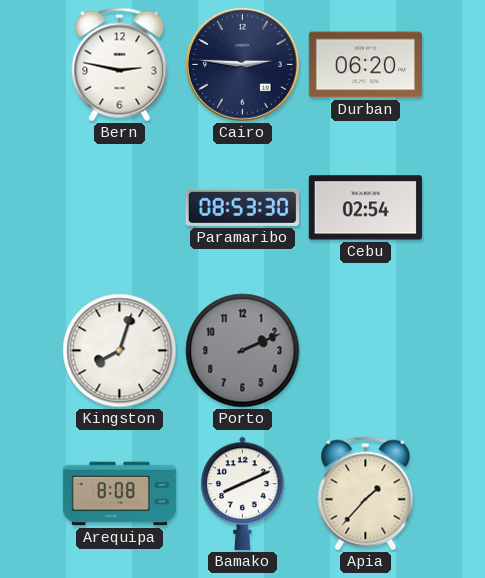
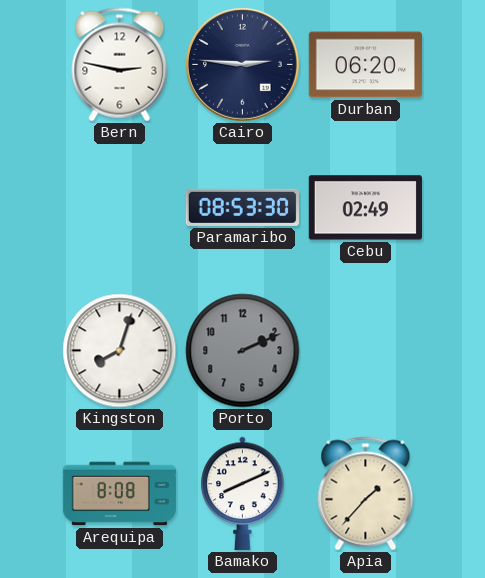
Cebu: 02:54 -> 02:49
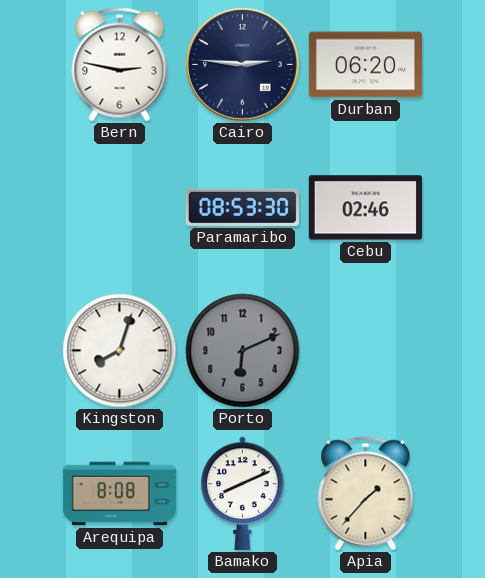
Cebu: 02:49 -> 02:46
Porto: 2:11 -> 6:11
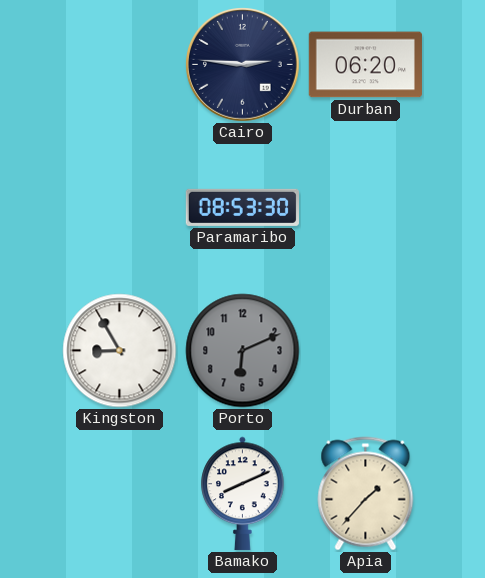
Bern: 2:47 -> none
Cebu: 02:46 -> none
Kingston: 8:03 -> 8:55
Arequipa: 8:08 -> none
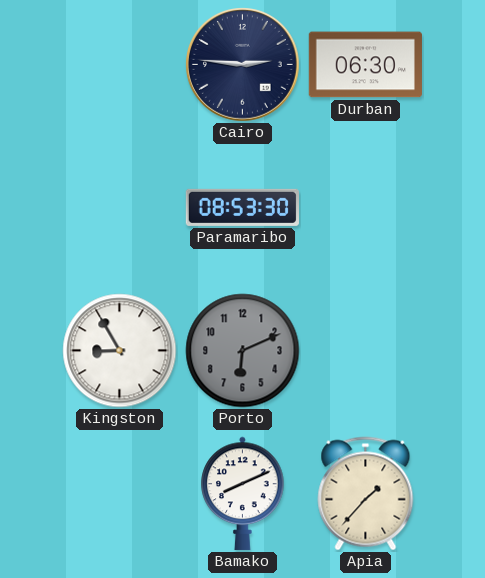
Durban: 06:20 -> 06:30
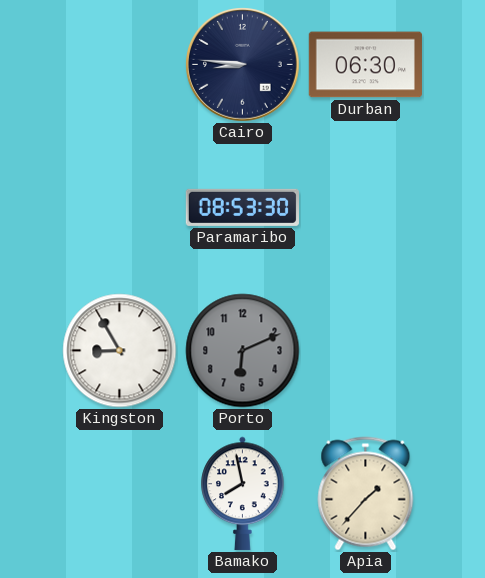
Cairo: 2:46 -> 8:46
Bamako: 8:11 -> 7:58
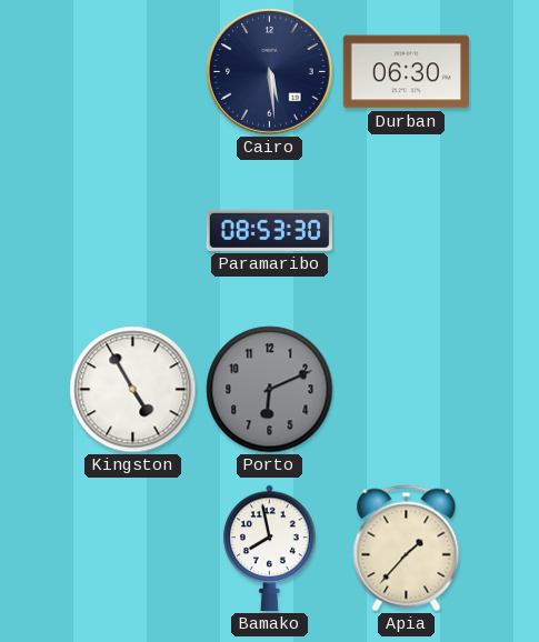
Cairo: 8:46 -> 5:29
Kingston: 8:55 -> 4:55
